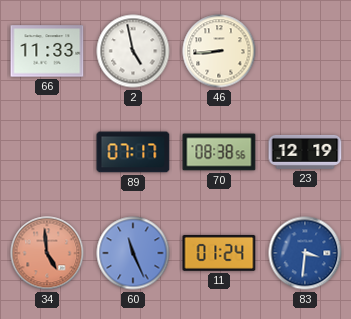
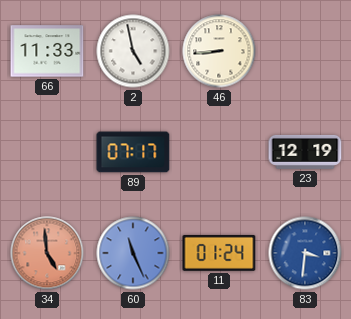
70: 08:38 -> none
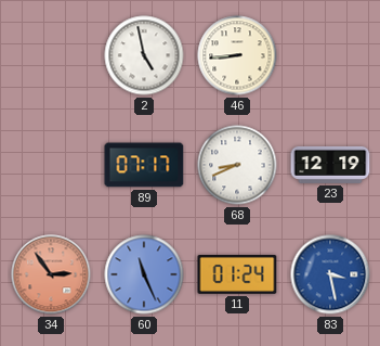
66: 11:33 -> none
68: none -> 8:41
34: 4:59 -> 2:54
83: 3:31 -> 3:28
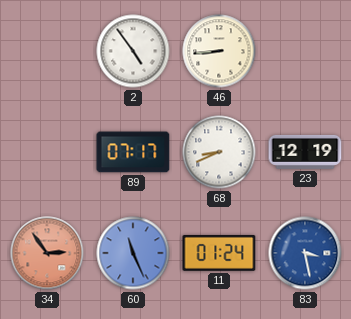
2: 4:58 -> 4:54
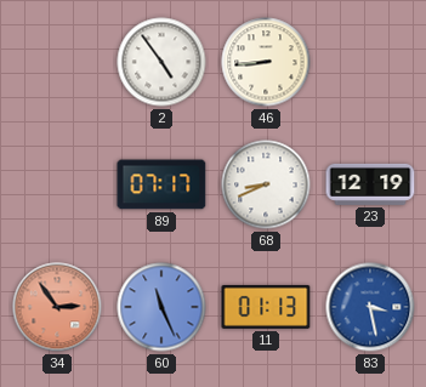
11: 01:24 -> 01:13
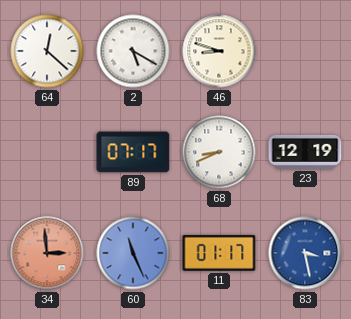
64: none -> 12:22
2: 4:54 -> 5:20
46: 8:44 -> 8:48
34: 2:54 -> 2:59
11: 01:13 -> 01:17
